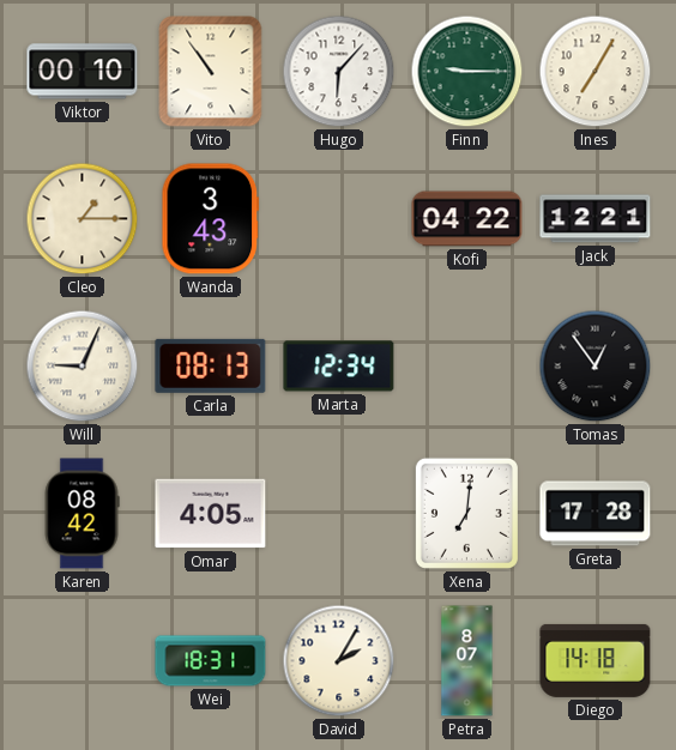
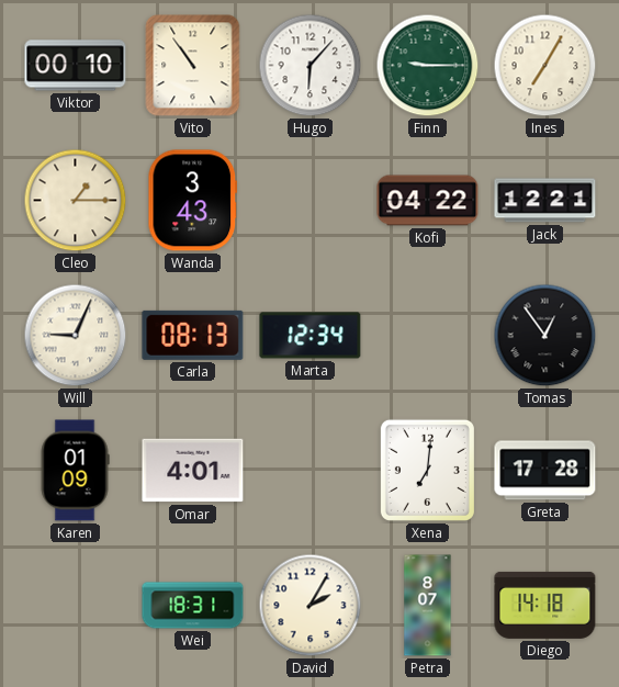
Karen: 08:42 -> 01:09
Omar: 4:05 -> 4:01
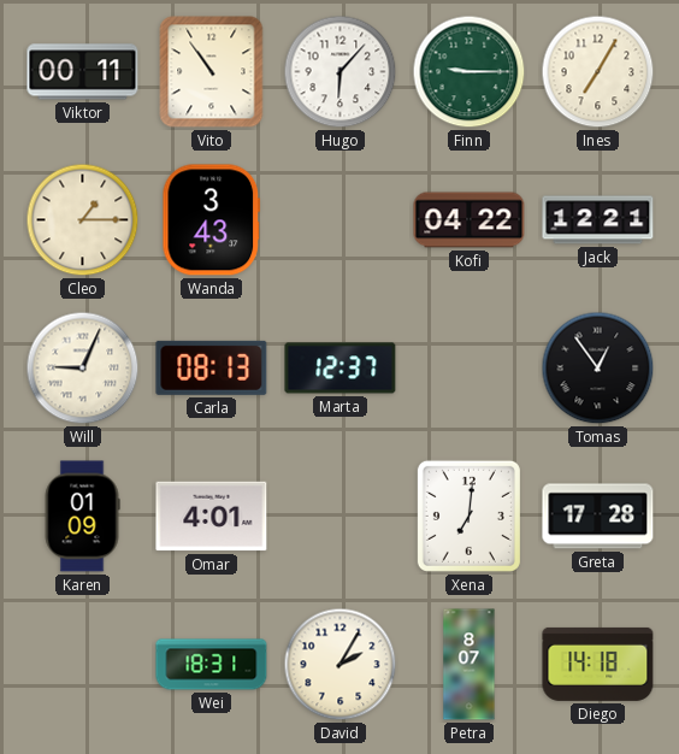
Viktor: 00:10 -> 00:11
Marta: 12:34 -> 12:37
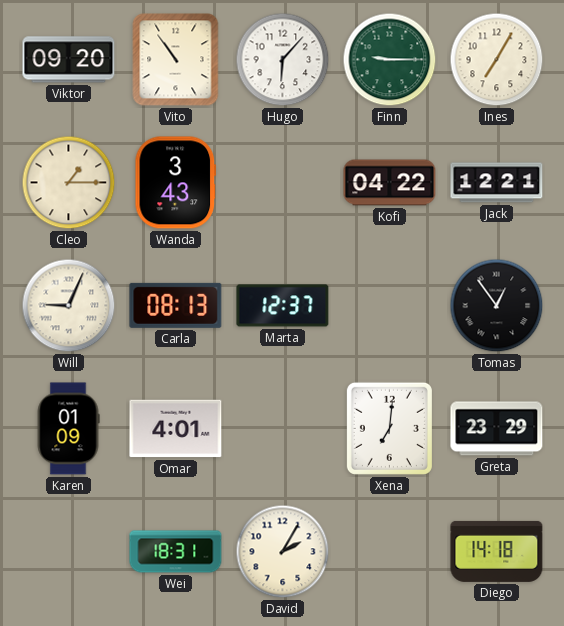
Viktor: 00:11 -> 09:20
Greta: 17:28 -> 23:29
Petra: 8:07 -> none
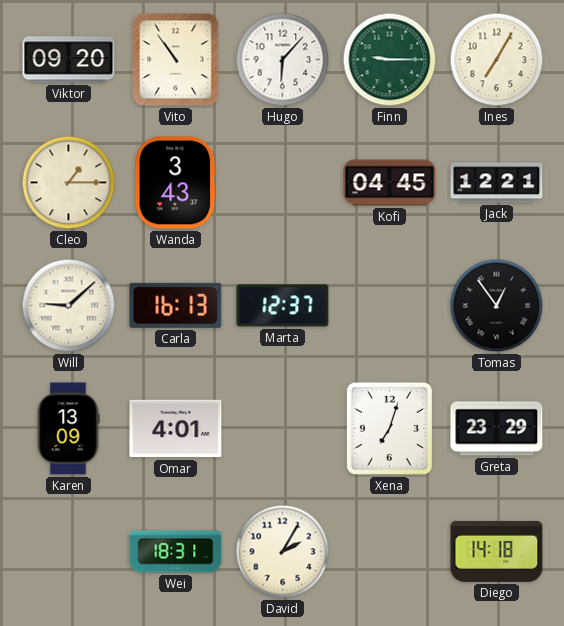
Kofi: 04:22 -> 04:45
Will: 9:04 -> 9:08
Carla: 08:13 -> 16:13
Karen: 01:09 -> 13:09
Xena: 7:01 -> 7:03
